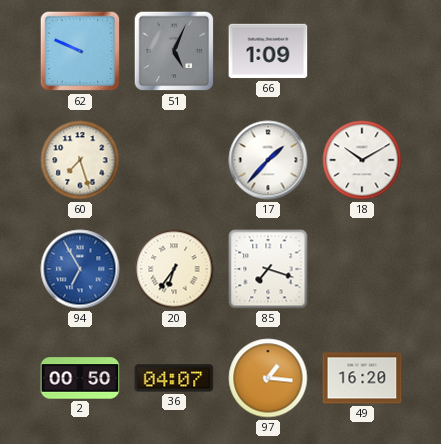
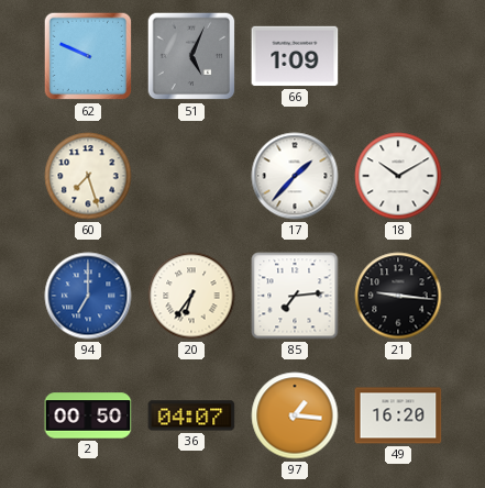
94: 6:55 -> 7:00
85: 7:18 -> 7:14
21: none -> 9:16
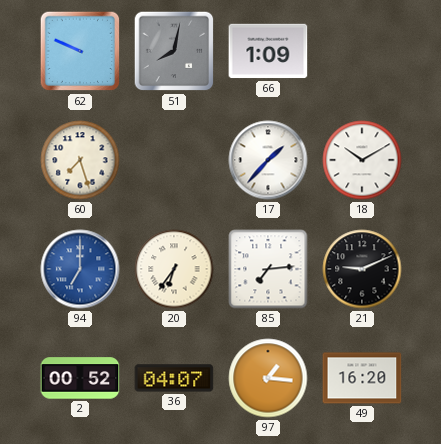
51: 5:04 -> 8:02
21: 9:16 -> 9:11
2: 00:50 -> 00:52
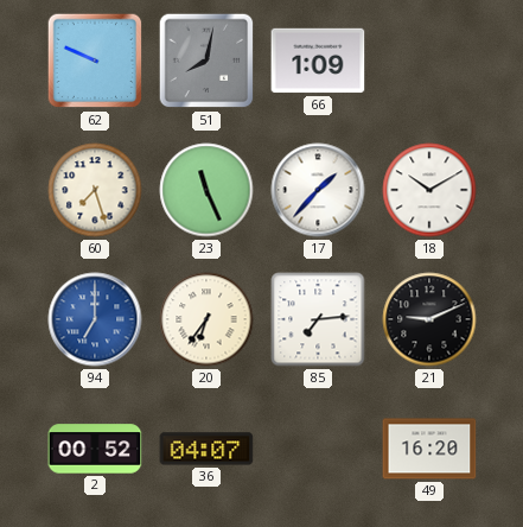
23: none -> 11:26
97: 1:16 -> none
